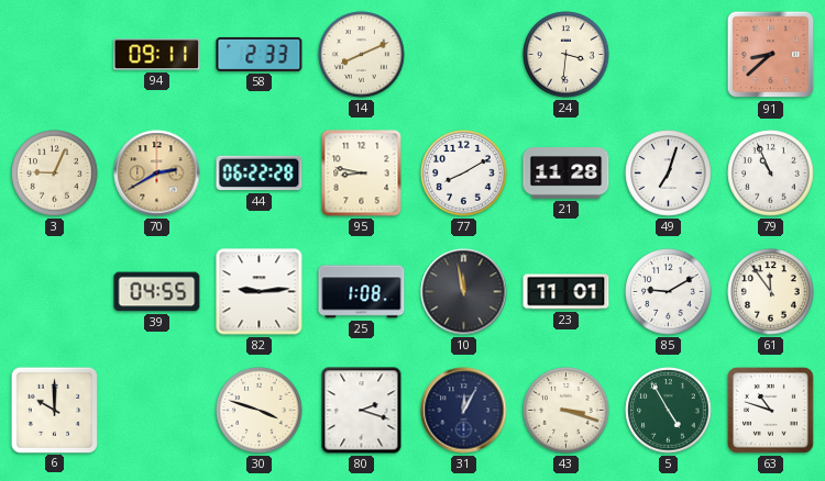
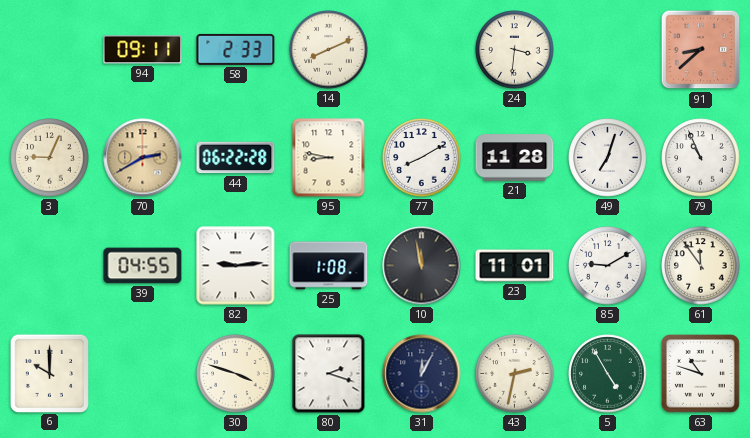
43: 3:18 -> 2:32
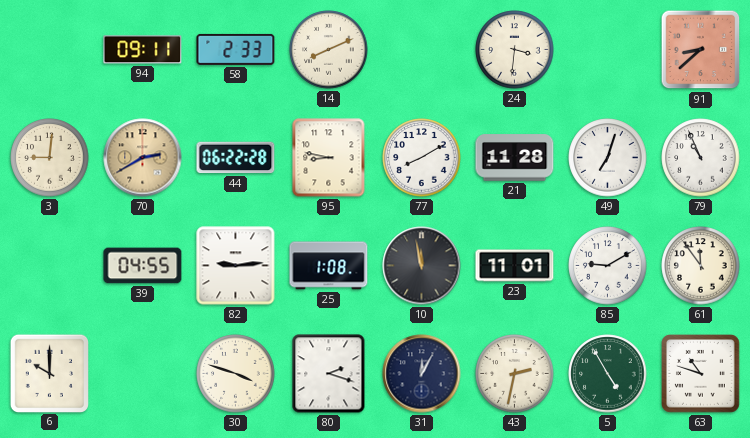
3: 9:04 -> 9:01
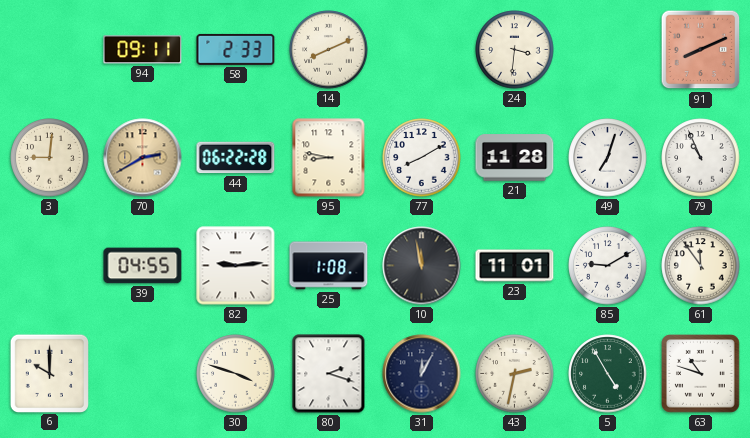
91: 8:38 -> 8:11
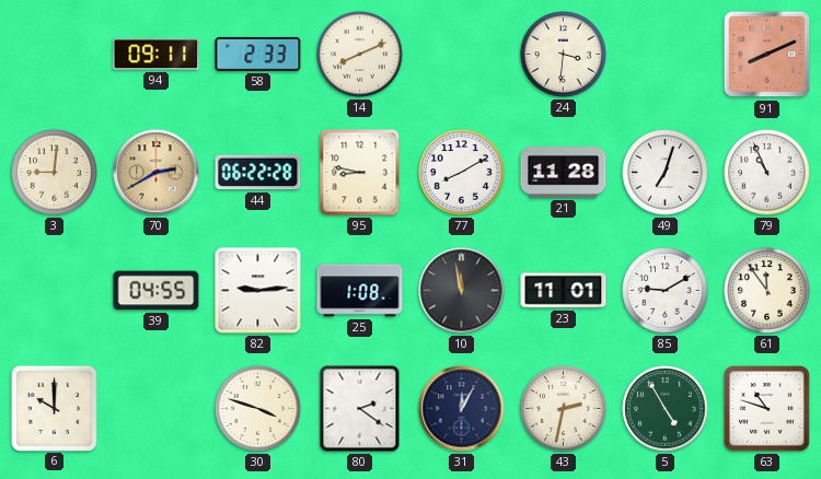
80: 2:18 -> 2:21
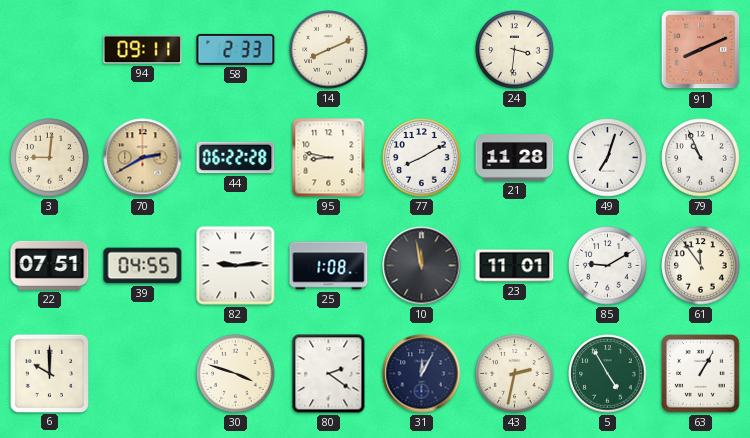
22: none -> 07:51
63: 10:48 -> 1:05
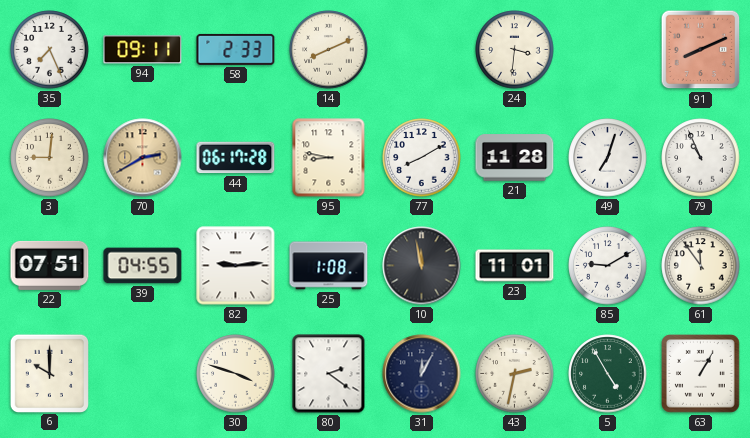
35: none -> 7:26
44: 06:22 -> 06:17
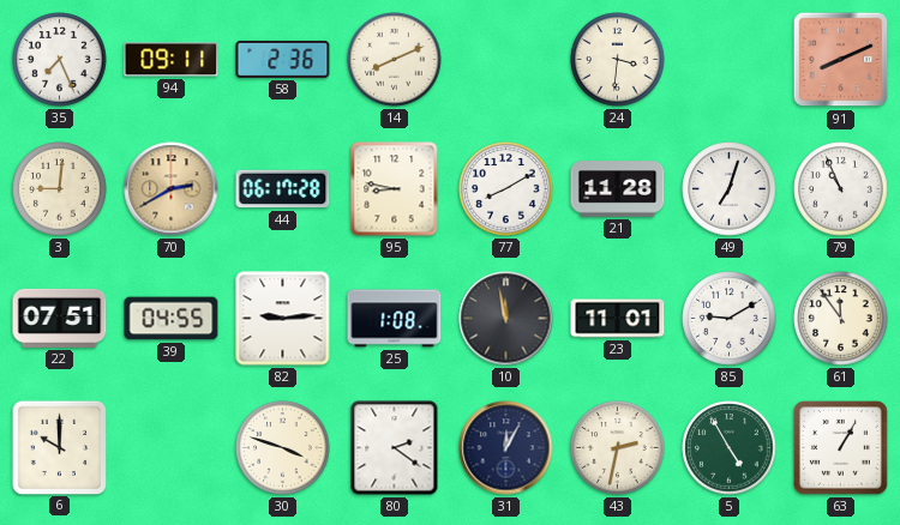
58: 2:33 -> 2:36
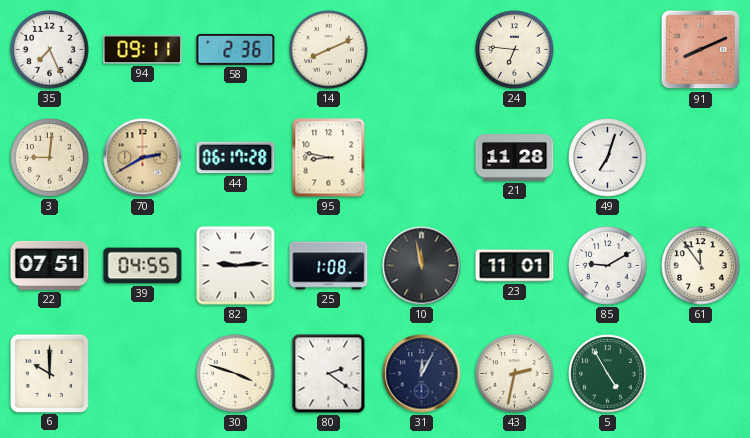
24: 3:31 -> 6:46
77: 8:10 -> none
79: 10:56 -> none
63: 1:05 -> none
